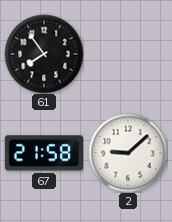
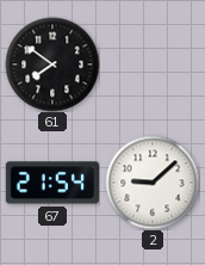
61: 7:54 -> 7:51
67: 21:58 -> 21:54
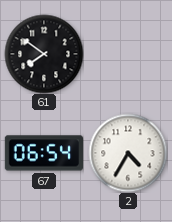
67: 21:54 -> 06:54
2: 9:08 -> 4:35
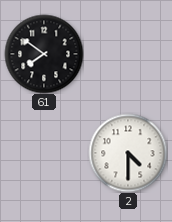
67: 06:54 -> none
2: 4:35 -> 4:30
